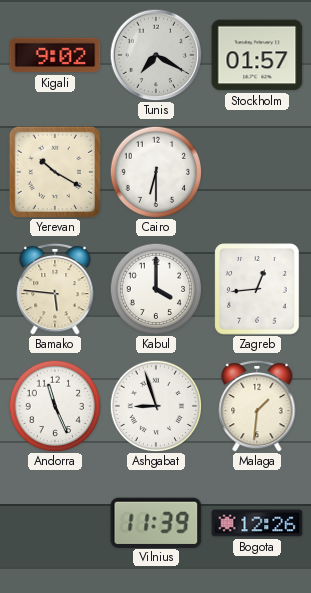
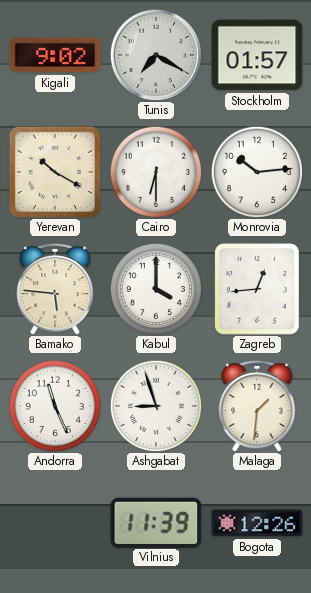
Monrovia: none -> 10:14
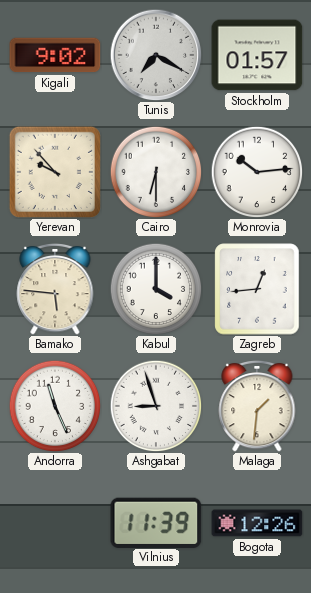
Yerevan: 10:20 -> 9:53
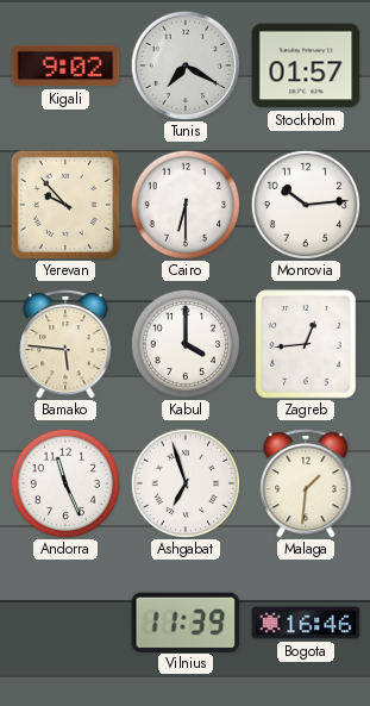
Ashgabat: 8:57 -> 6:57
Bogota: 12:26 -> 16:46
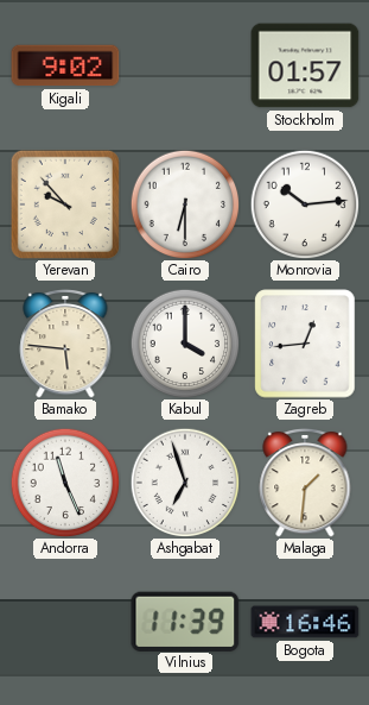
Tunis: 7:20 -> none
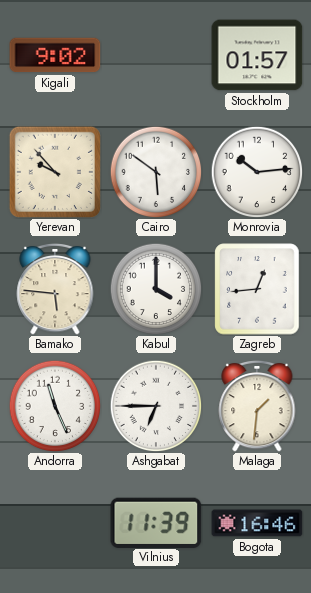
Cairo: 6:30 -> 5:51
Ashgabat: 6:57 -> 6:45
